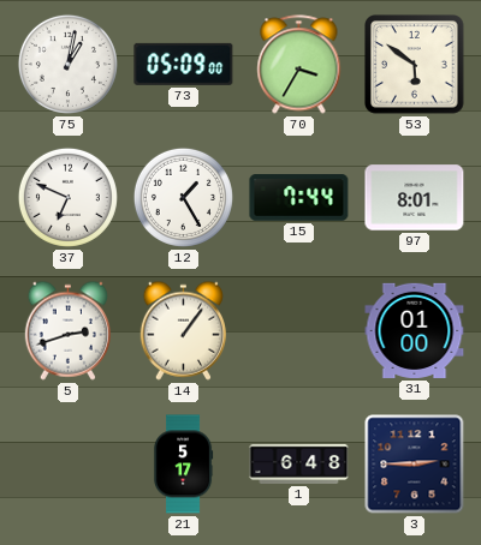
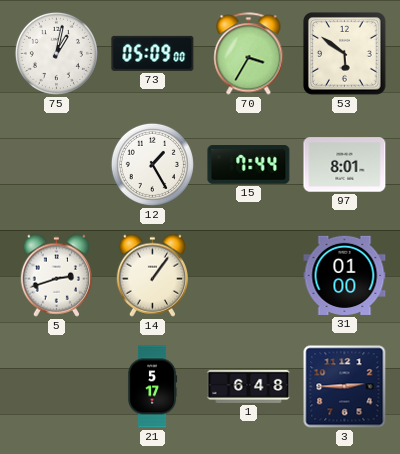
37: 6:49 -> none
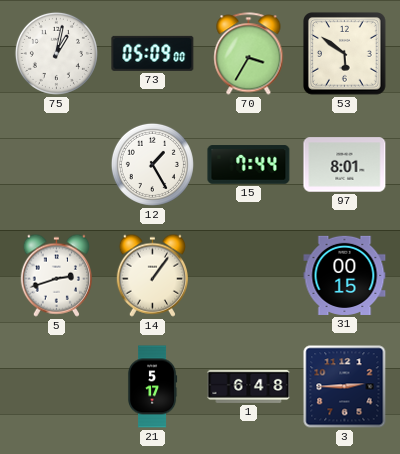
31: 01:00 -> 00:15
